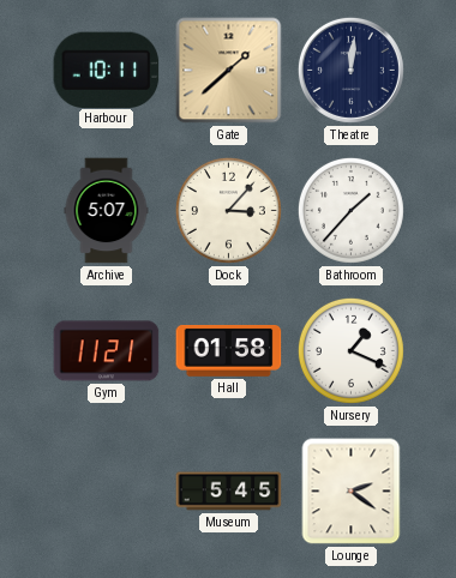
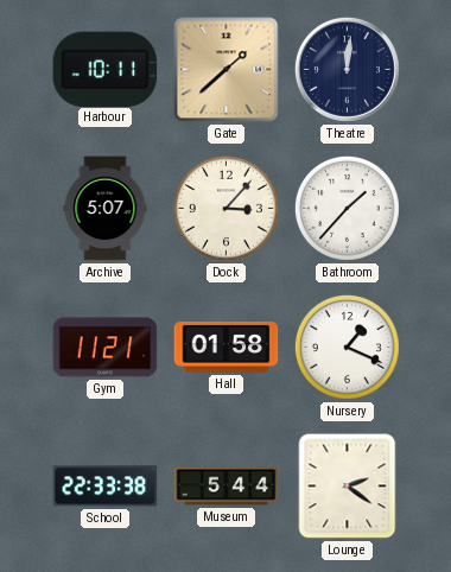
School: none -> 22:33
Museum: 5:45 -> 5:44
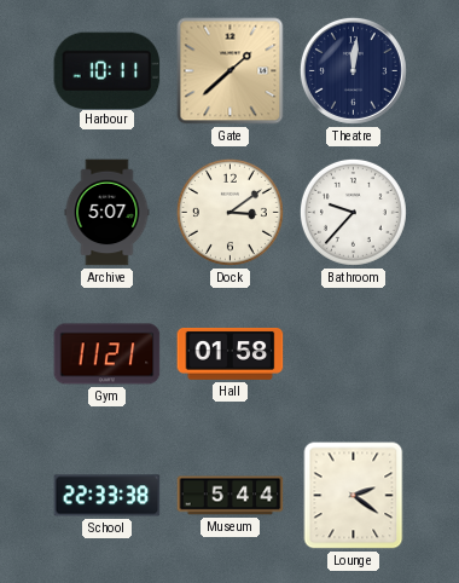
Dock: 3:07 -> 3:09
Bathroom: 1:37 -> 9:37
Nursery: 1:19 -> none
